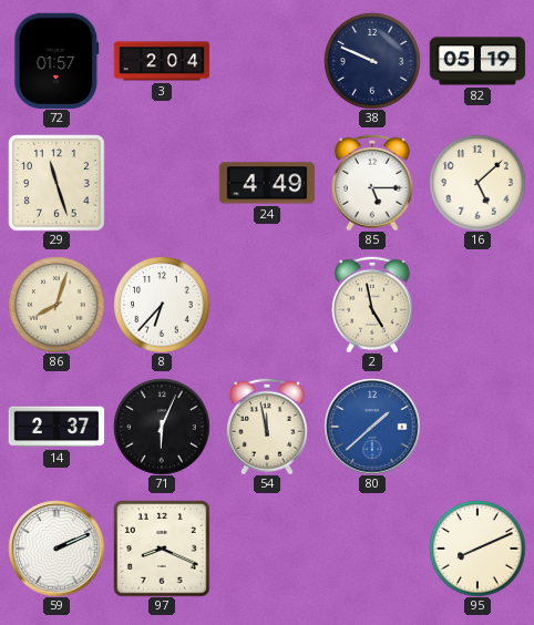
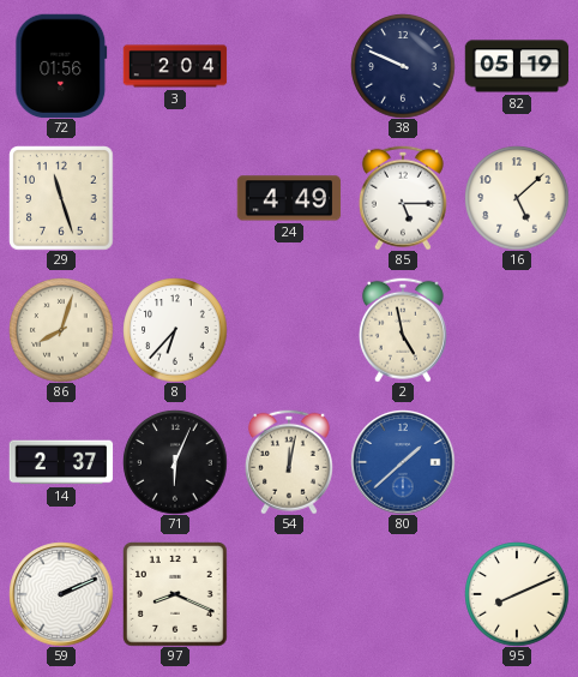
72: 01:57 -> 01:56
54: 11:58 -> 12:02
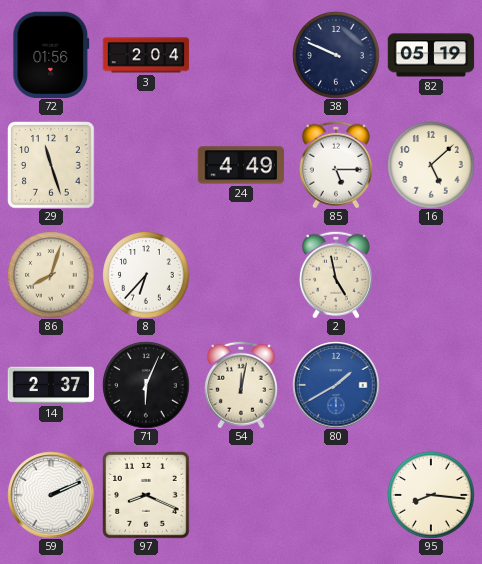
80: 1:38 -> 1:40
95: 8:11 -> 8:16
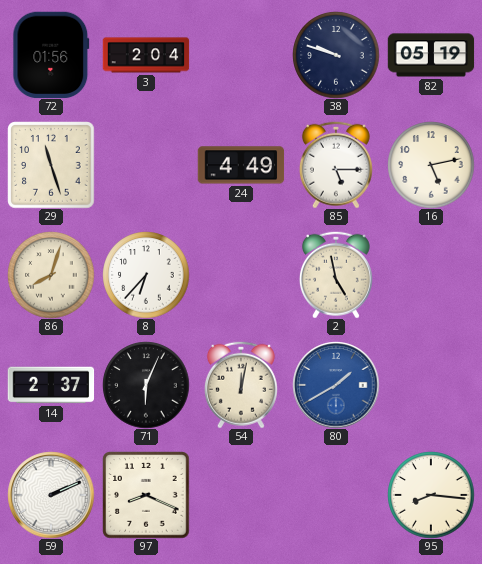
38: 9:49 -> 9:48
16: 5:08 -> 5:13
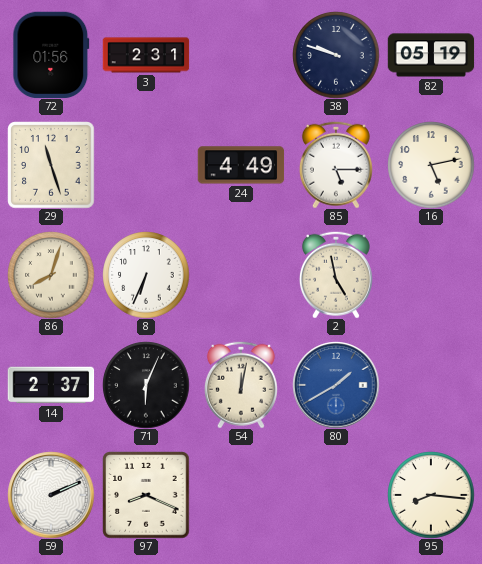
3: 2:04 -> 2:31
8: 6:37 -> 6:34
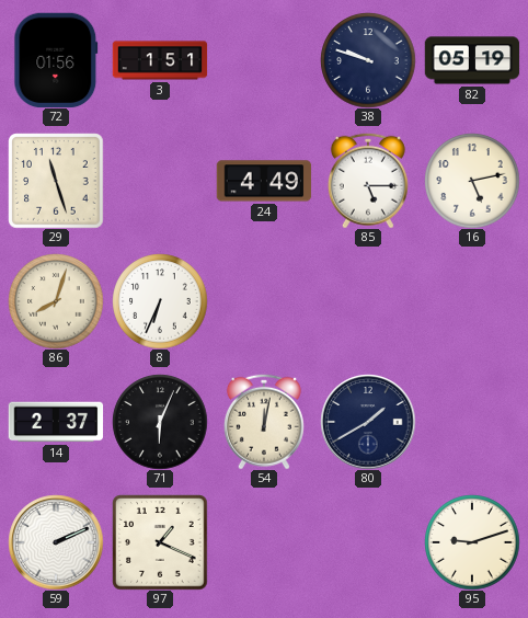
3: 2:31 -> 1:51
2: 4:58 -> none
80 dial: blue -> navy
97: 8:19 -> 1:19
95: 8:16 -> 9:12
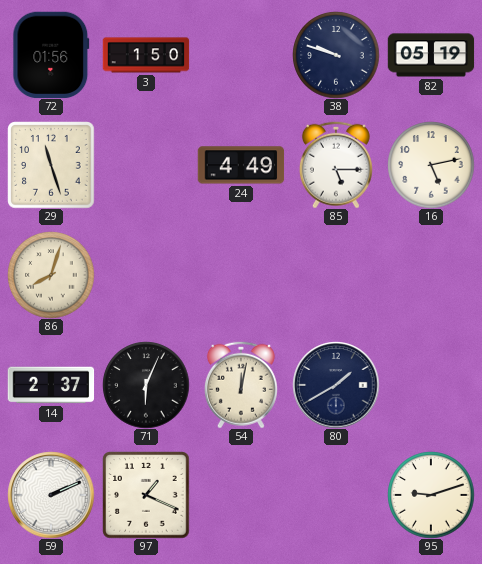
3: 1:51 -> 1:50
8: 6:34 -> none
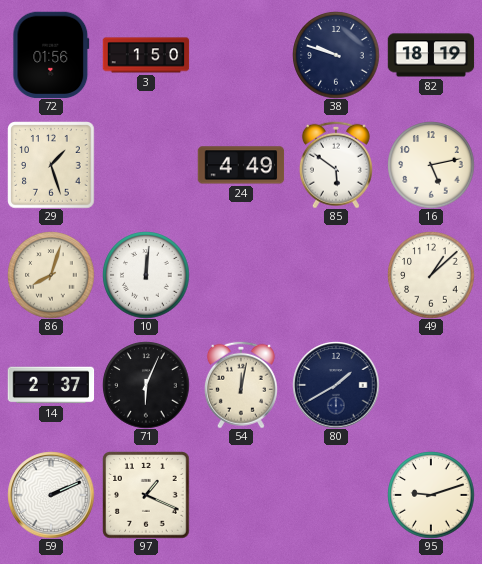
82: 05:19 -> 18:19
29: 11:27 -> 1:27
85: 5:15 -> 5:51
10: none -> 12:01
49: none -> 1:08
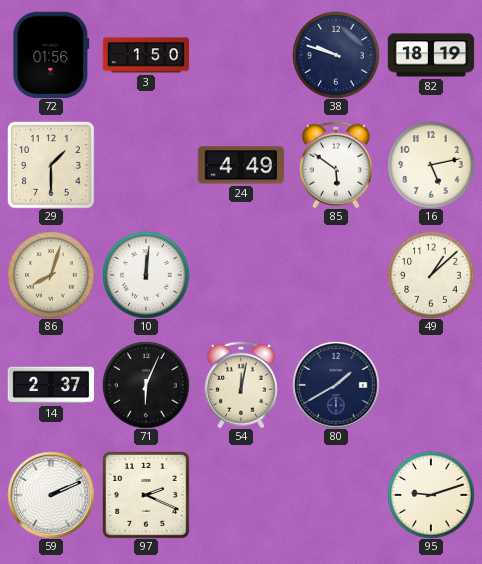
29: 1:27 -> 1:30
97: 1:19 -> 2:19
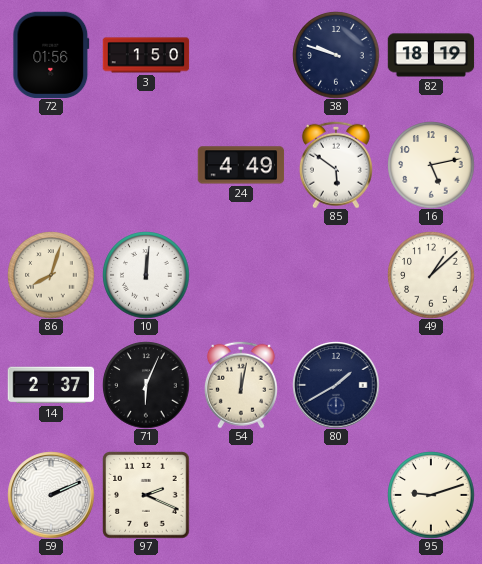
29: 1:30 -> none
